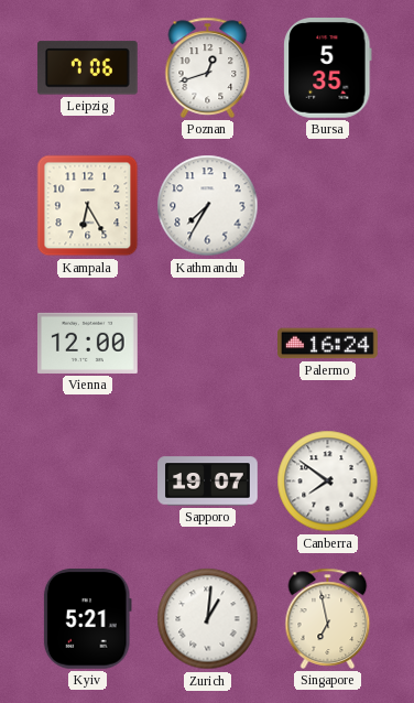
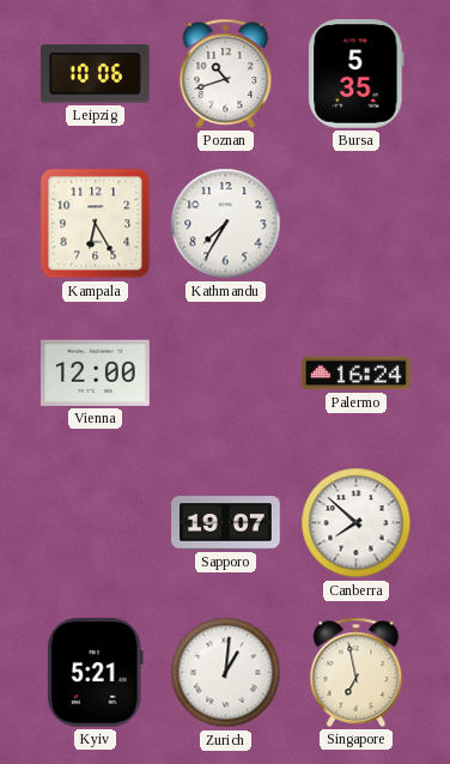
Leipzig: 7:06 -> 10:06
Poznan: 12:42 -> 10:42
Canberra: 7:51 -> 7:52
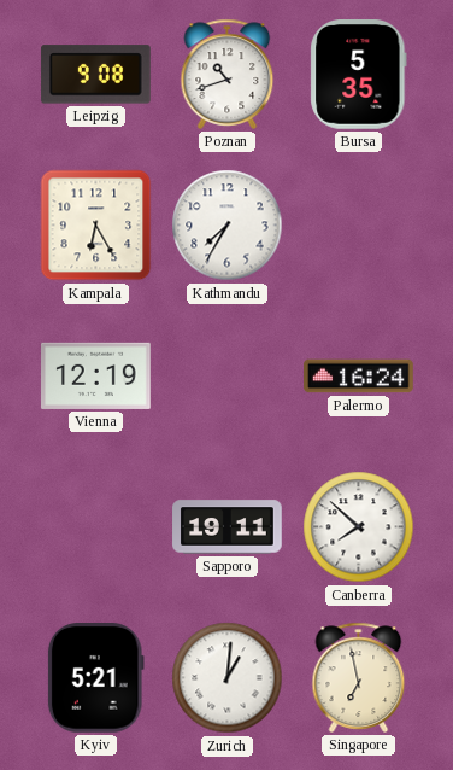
Leipzig: 10:06 -> 9:08
Vienna: 12:00 -> 12:19
Sapporo: 19:07 -> 19:11
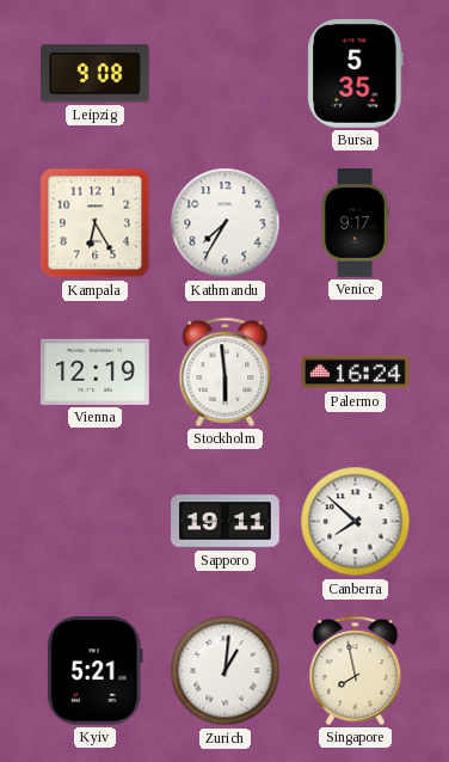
Poznan: 10:42 -> none
Venice: none -> 9:17
Stockholm: none -> 5:59
Singapore: 6:58 -> 7:58
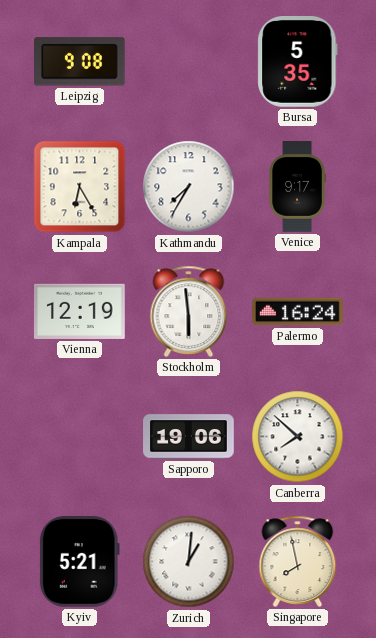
Sapporo: 19:11 -> 19:06
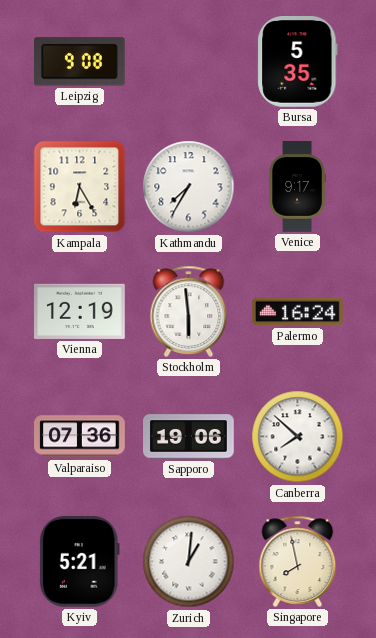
Valparaiso: none -> 07:36
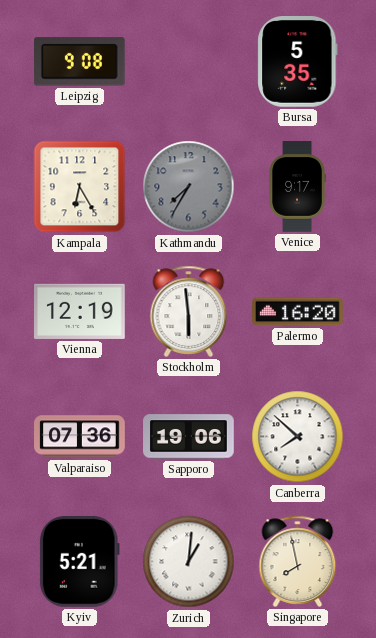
Kathmandu dial: white -> grey
Palermo: 16:24 -> 16:20
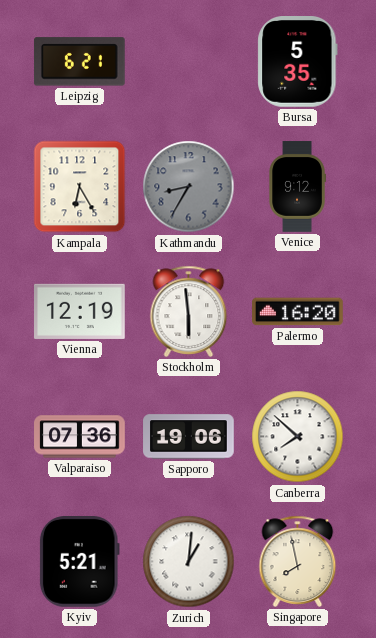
Leipzig: 9:08 -> 6:21
Kathmandu: 7:35 -> 8:35
Venice: 9:17 -> 9:12
